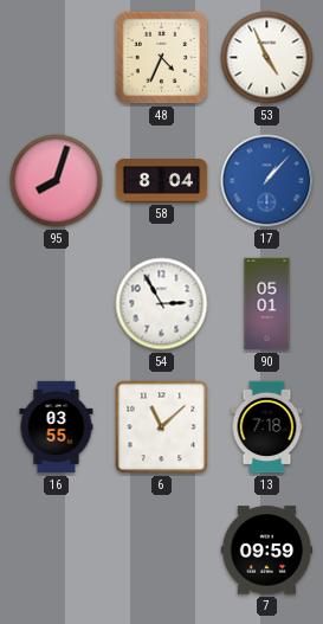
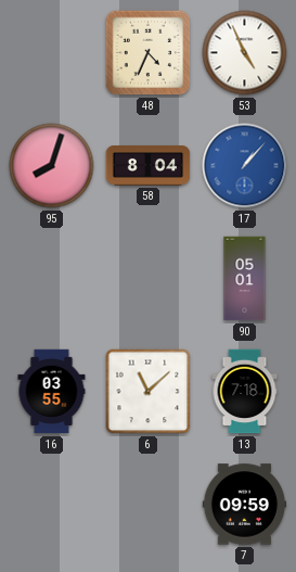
54: 2:55 -> none
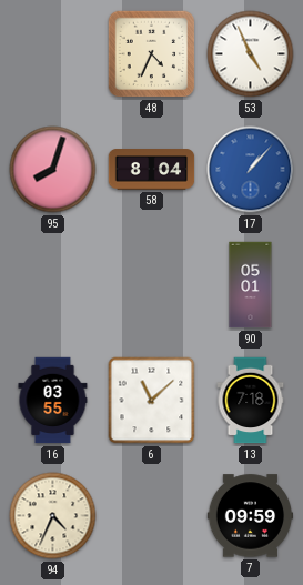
94: none -> 4:34
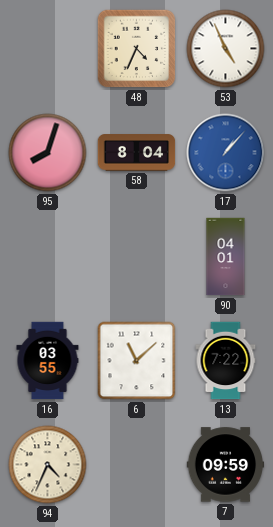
90: 05:01 -> 04:01
13: 7:18 -> 7:22
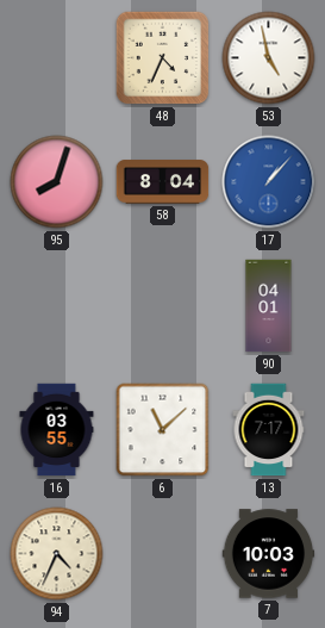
53: 4:56 -> 4:58
13: 7:22 -> 7:17
7: 09:59 -> 10:03
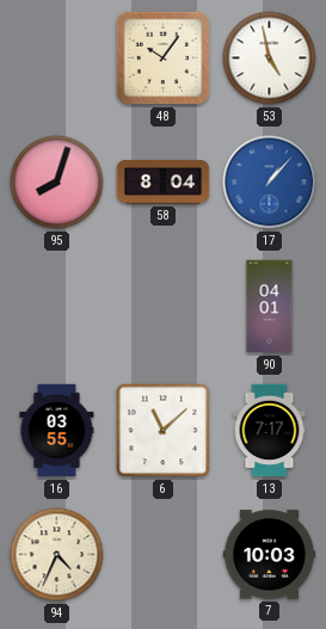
48: 4:34 -> 10:06
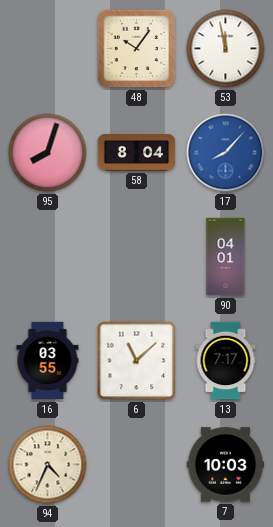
53: 4:58 -> 11:58
17: 1:07 -> 8:07
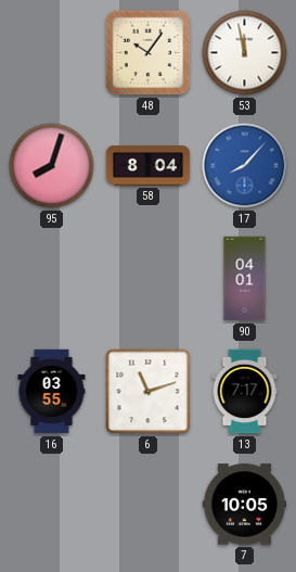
6: 11:08 -> 11:12
94: 4:34 -> none
7: 10:03 -> 10:05
